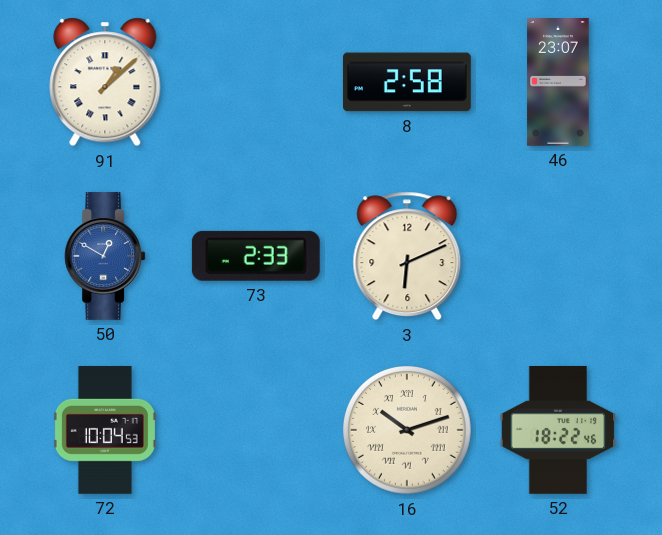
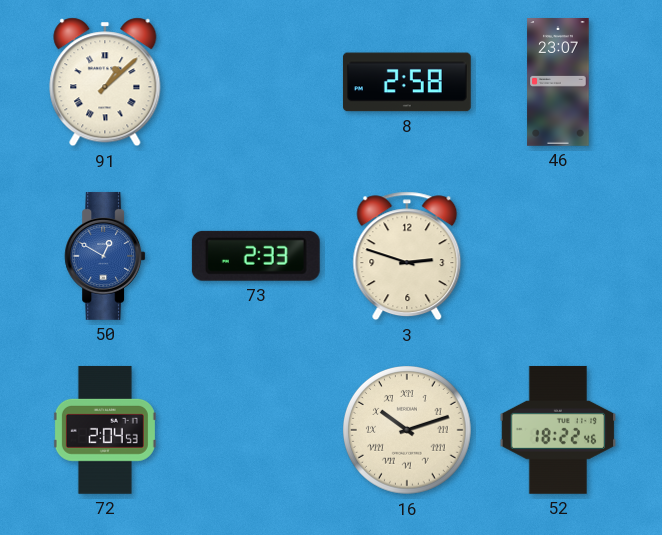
3: 6:11 -> 2:48
72: 10:04 -> 2:04
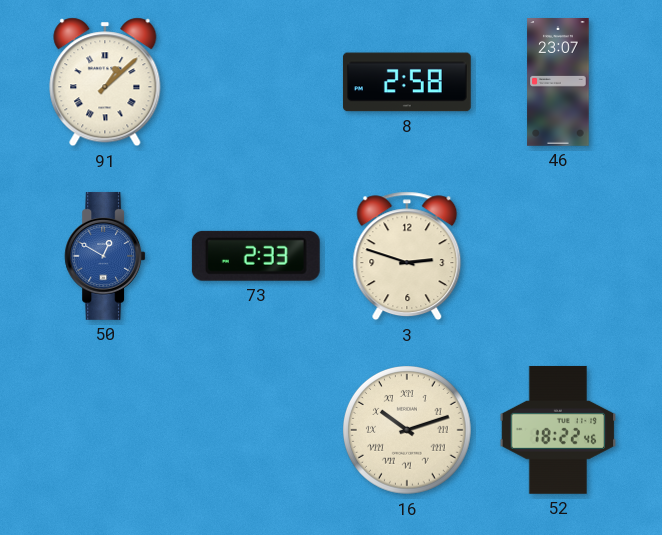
72: 2:04 -> none
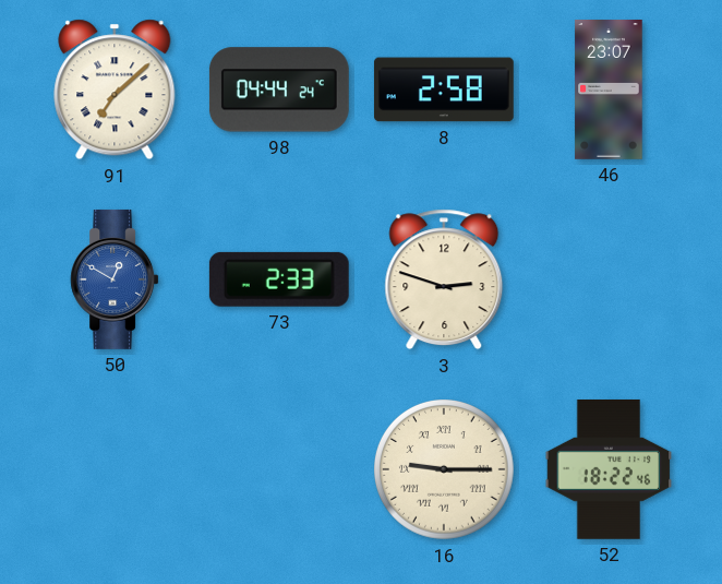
91: 1:08 -> 7:08
98: none -> 04:44
16: 10:12 -> 9:15
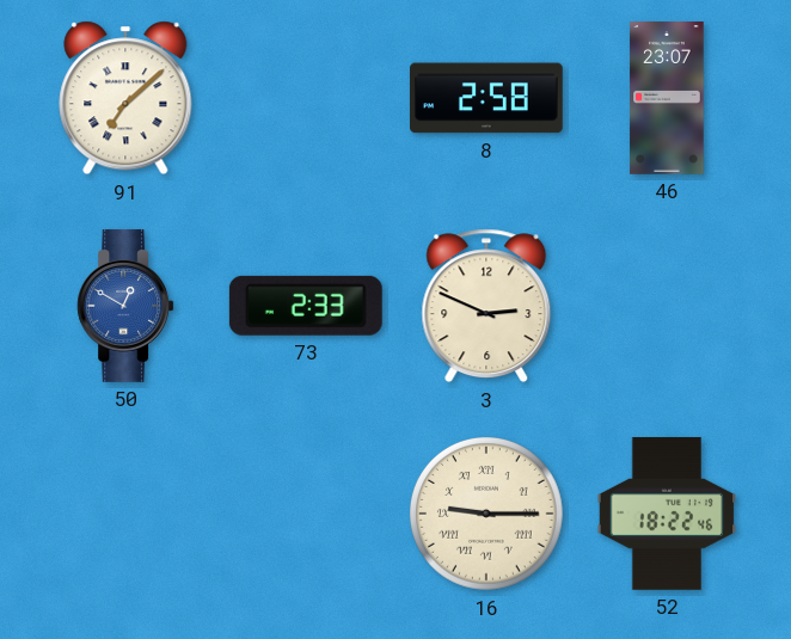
98: 04:44 -> none
3: 2:48 -> 2:49
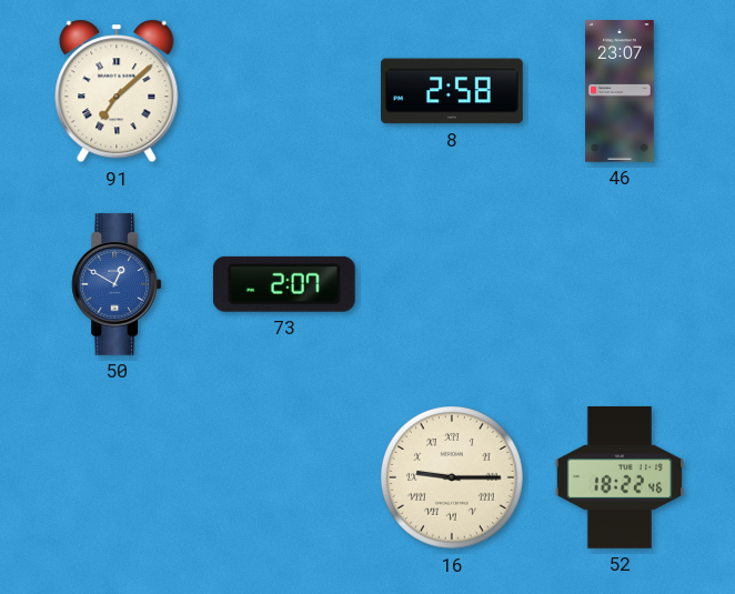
73: 2:33 -> 2:07
3: 2:49 -> none
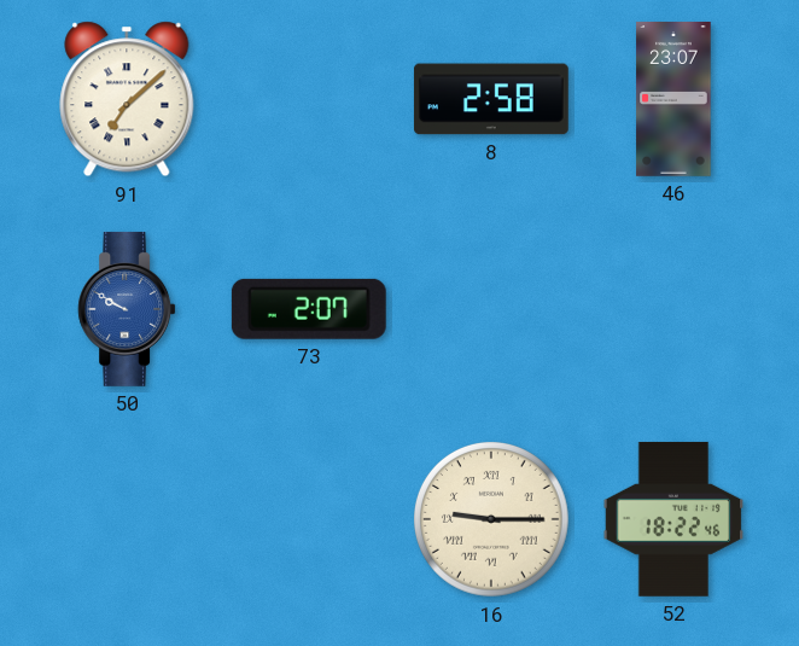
50: 12:50 -> 9:50
